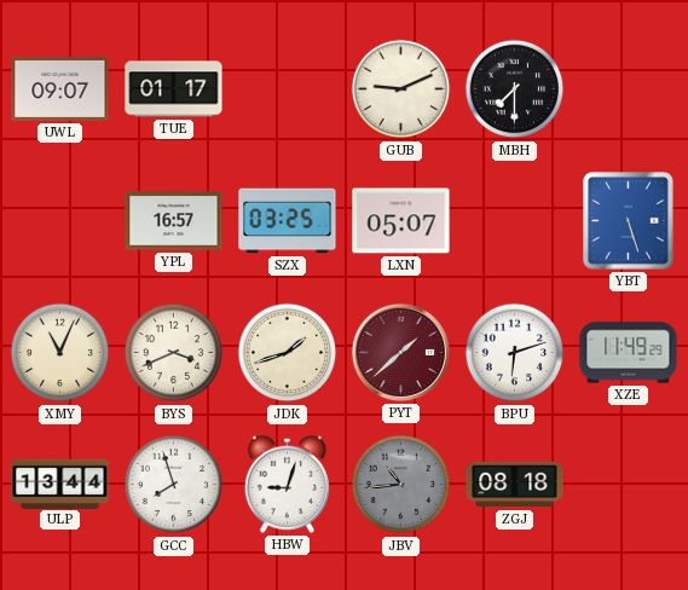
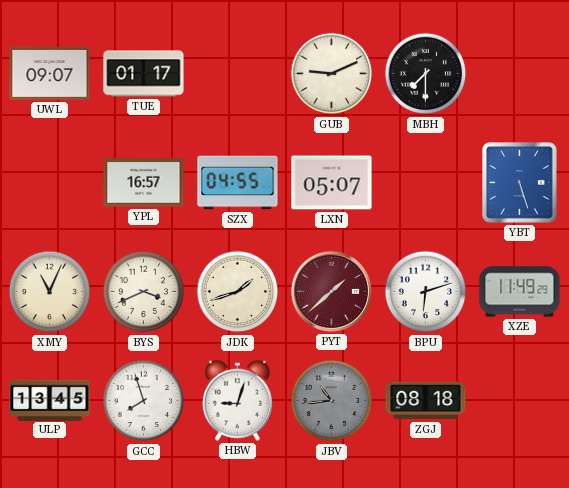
SZX: 03:25 -> 04:55
ULP: 13:44 -> 13:45
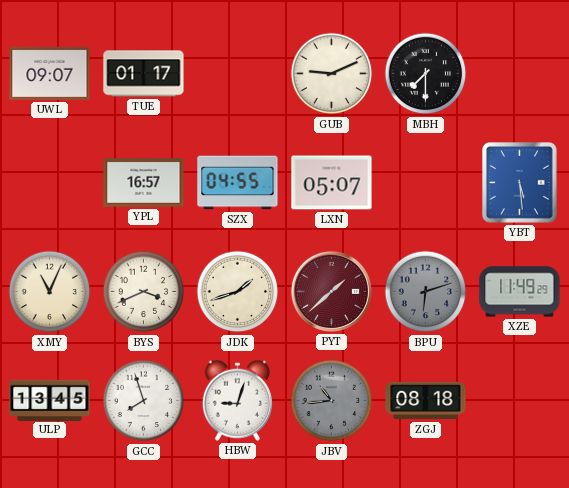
YBT: 5:27 -> 5:29
BPU dial: white -> grey
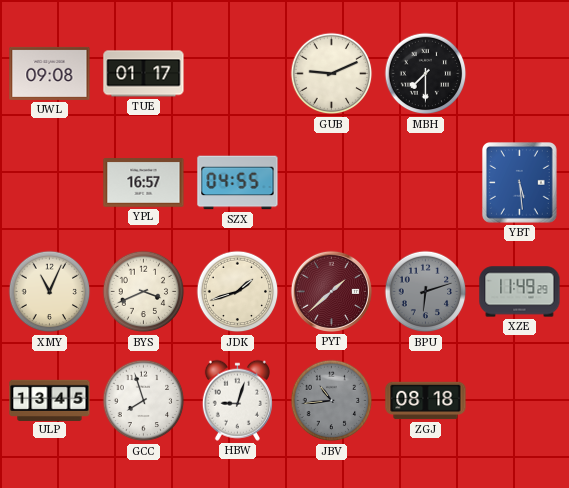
UWL: 09:07 -> 09:08
LXN: 05:07 -> none
